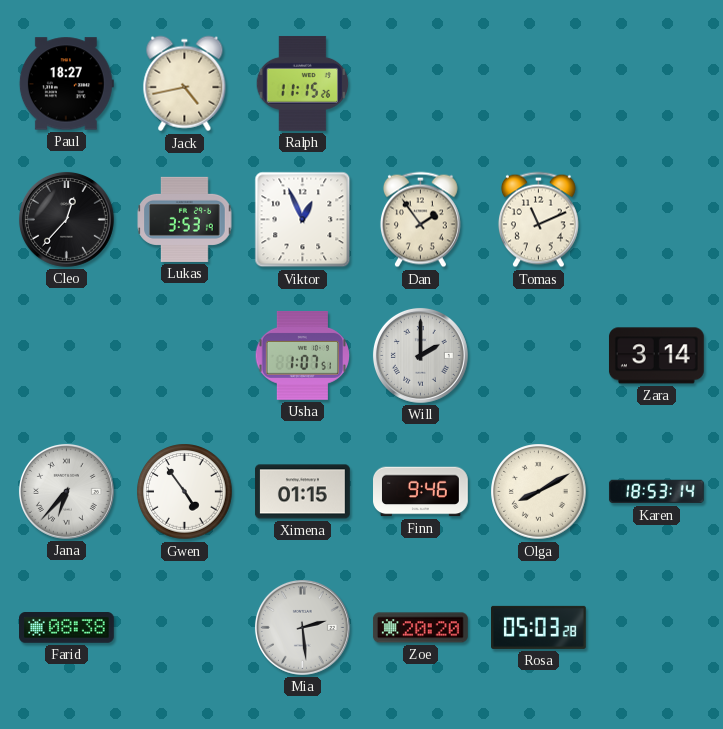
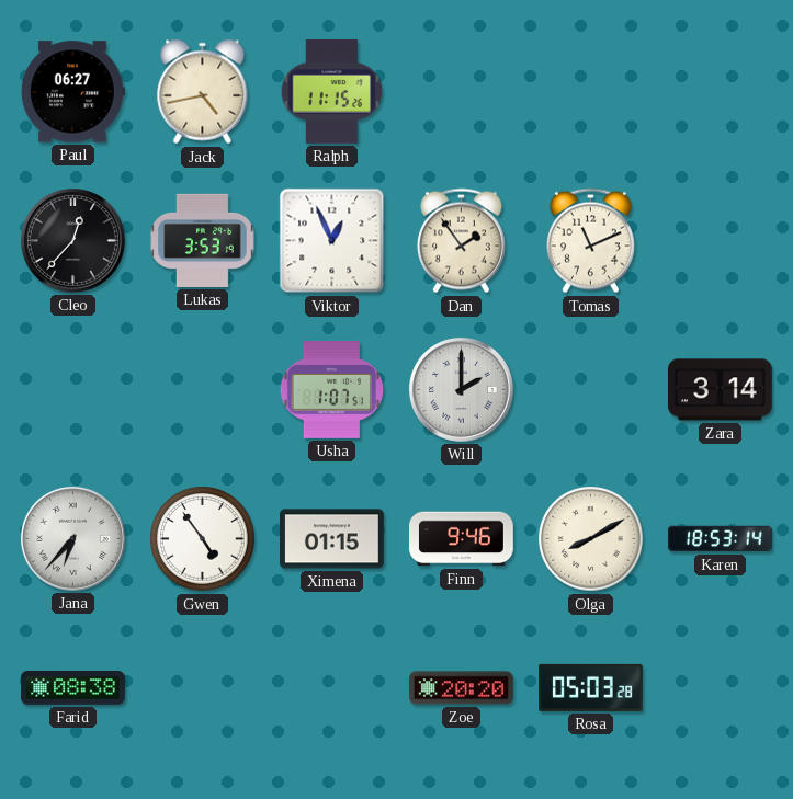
Paul: 18:27 -> 06:27
Mia: 2:29 -> none
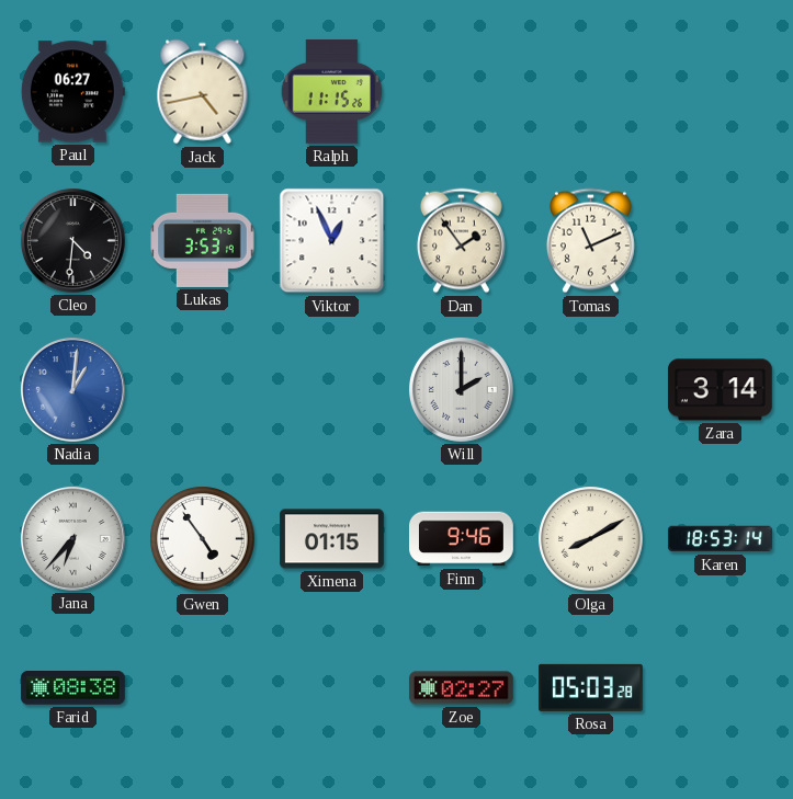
Cleo: 12:37 -> 4:31
Nadia: none -> 1:01
Usha: 1:07 -> none
Zoe: 20:20 -> 02:27
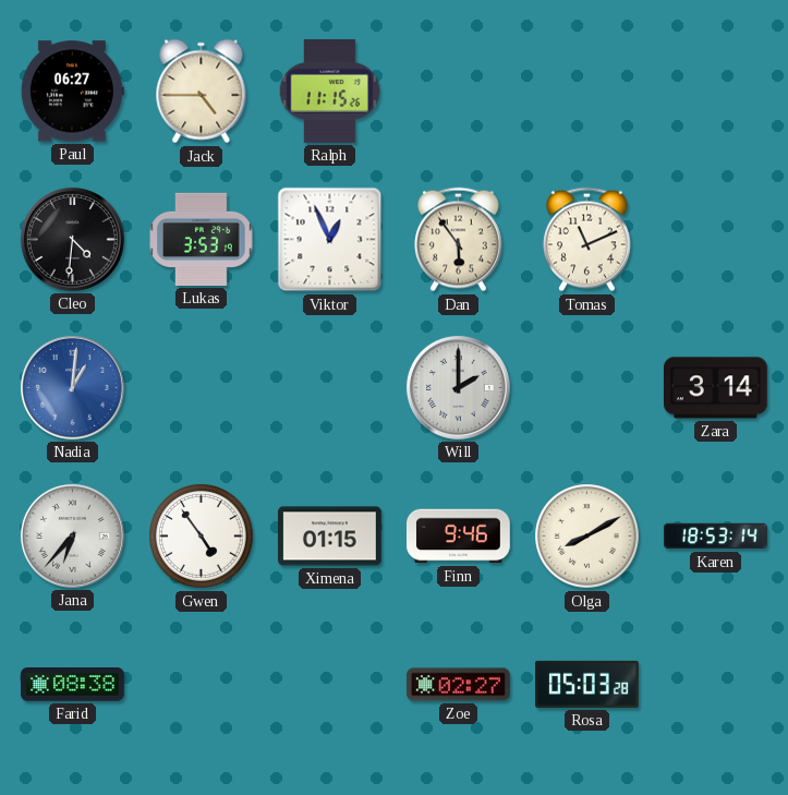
Jack: 4:43 -> 4:45
Dan: 1:54 -> 5:54
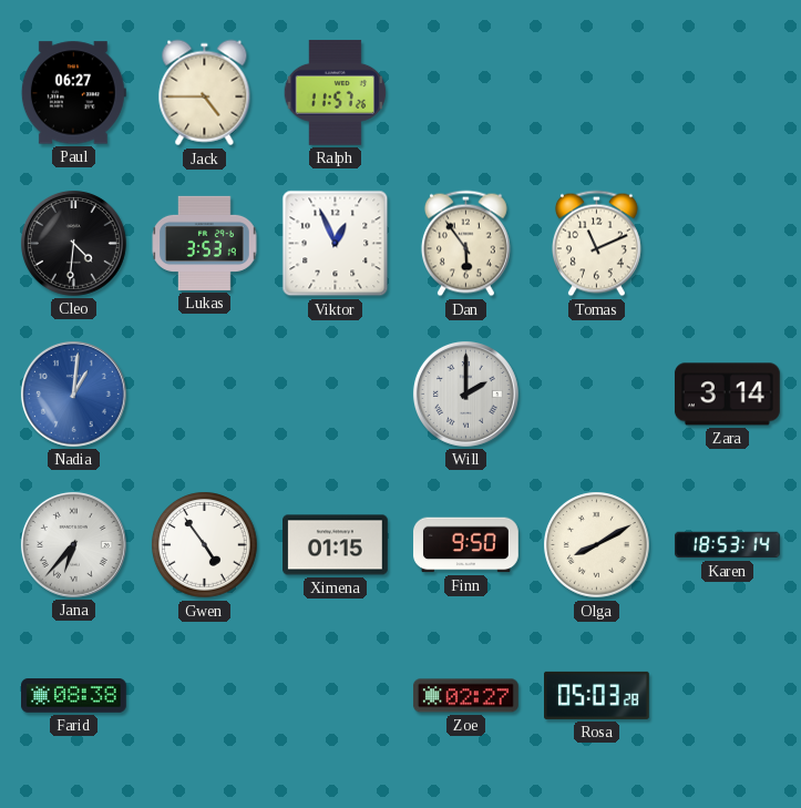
Ralph: 11:15 -> 11:57
Finn: 9:46 -> 9:50
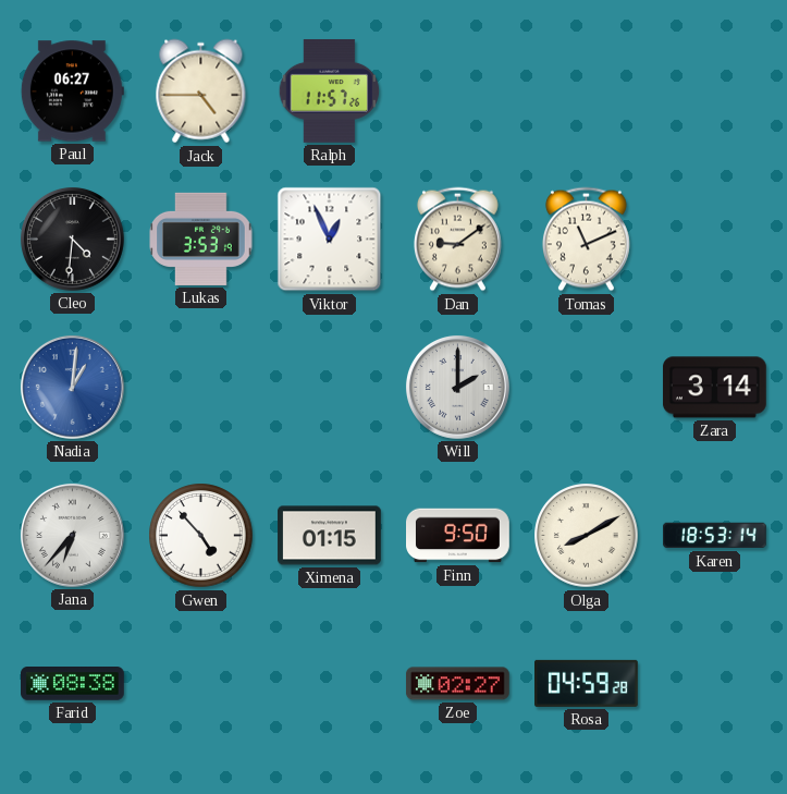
Dan: 5:54 -> 9:09
Gwen: 4:54 -> 4:53
Rosa: 05:03 -> 04:59
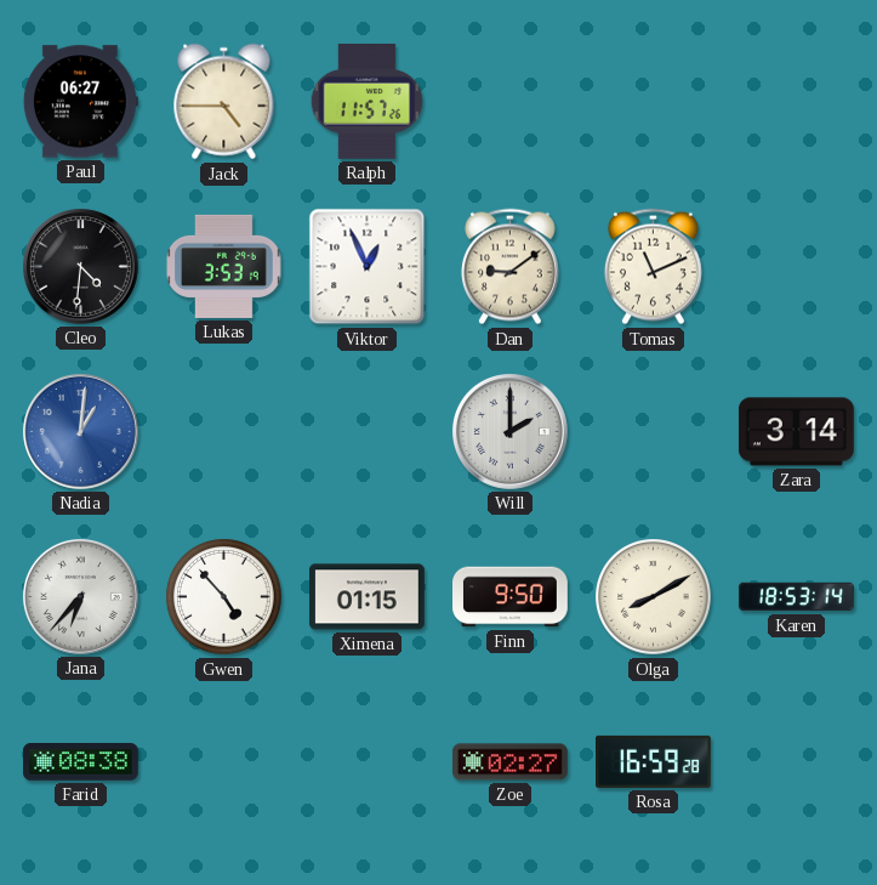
Rosa: 04:59 -> 16:59
